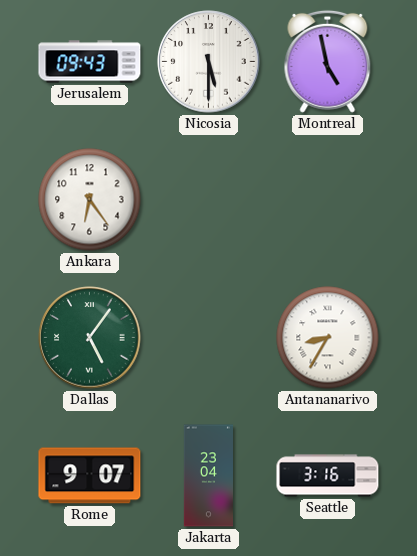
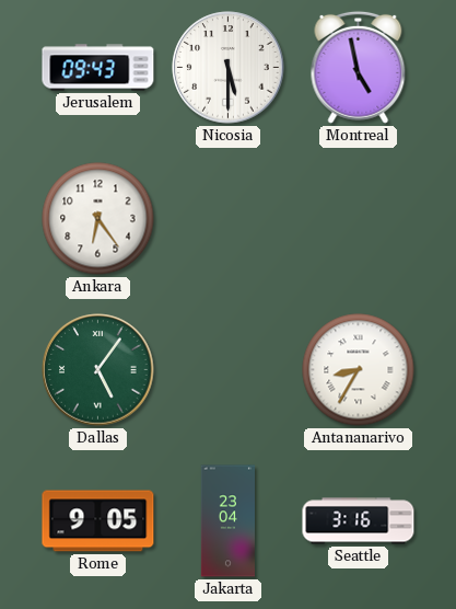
Rome: 9:07 -> 9:05
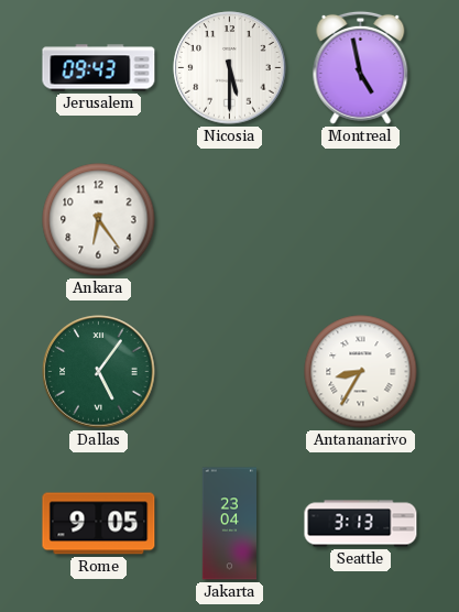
Seattle: 3:16 -> 3:13
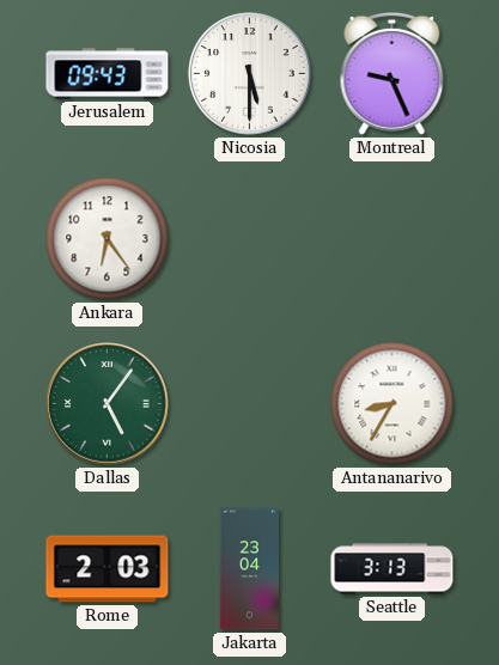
Montreal: 4:58 -> 9:26
Rome: 9:05 -> 2:03
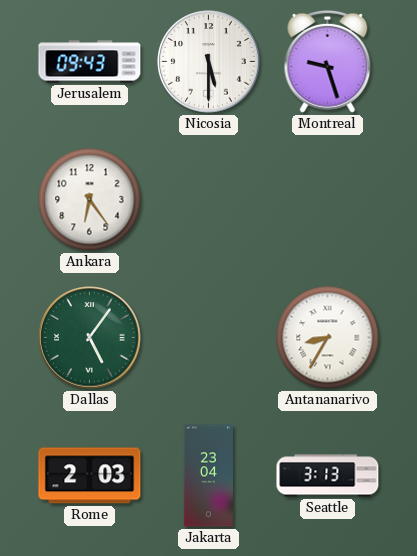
Montreal: 9:26 -> 9:27
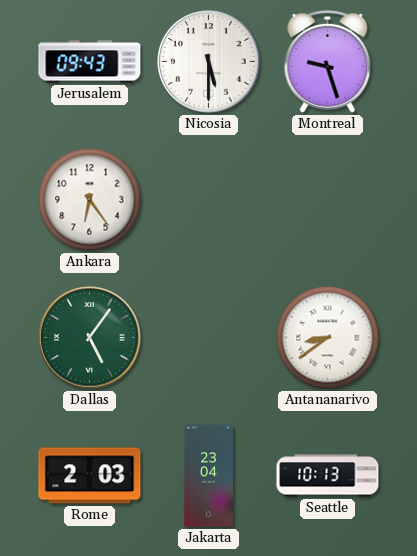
Antananarivo: 8:35 -> 8:39
Seattle: 3:13 -> 10:13
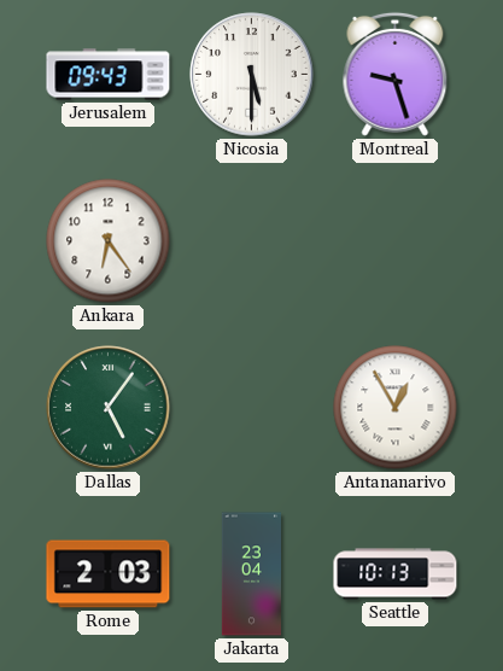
Antananarivo: 8:39 -> 12:55
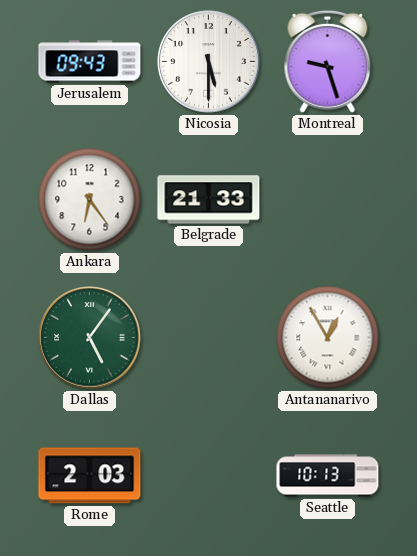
Belgrade: none -> 21:33
Jakarta: 23:04 -> none
